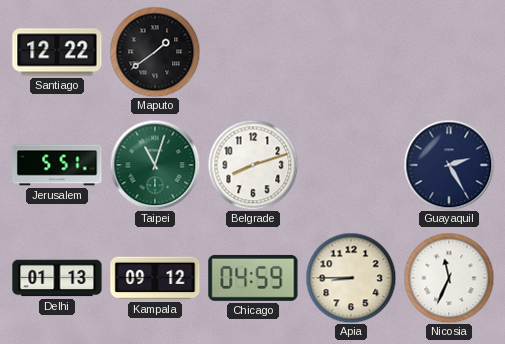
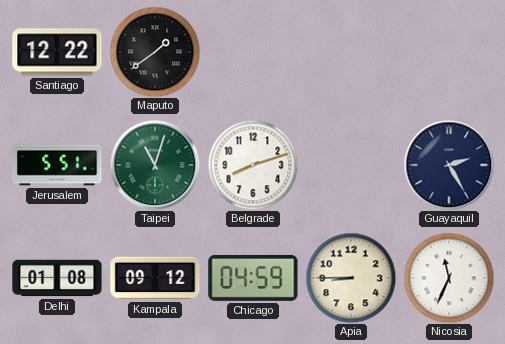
Delhi: 01:13 -> 01:08
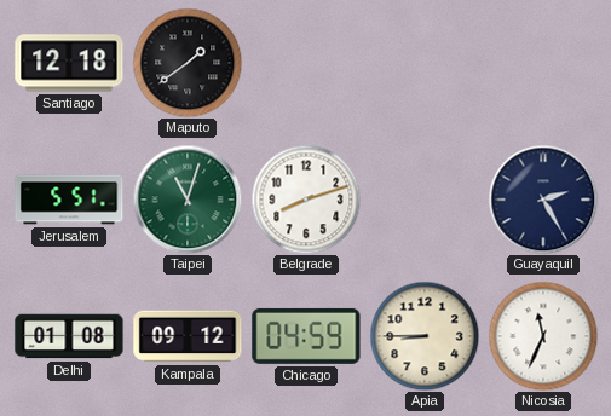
Santiago: 12:22 -> 12:18
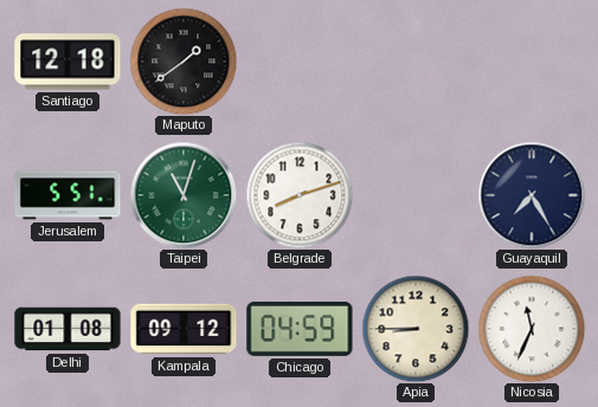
Guayaquil: 2:25 -> 7:25
